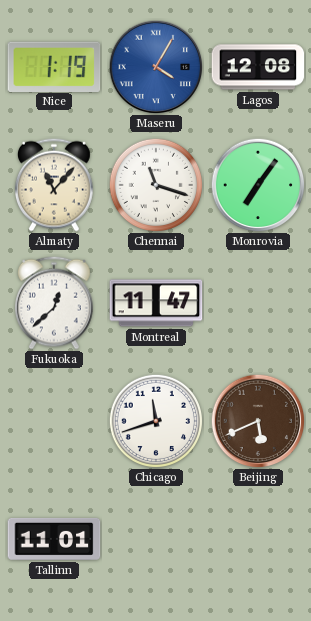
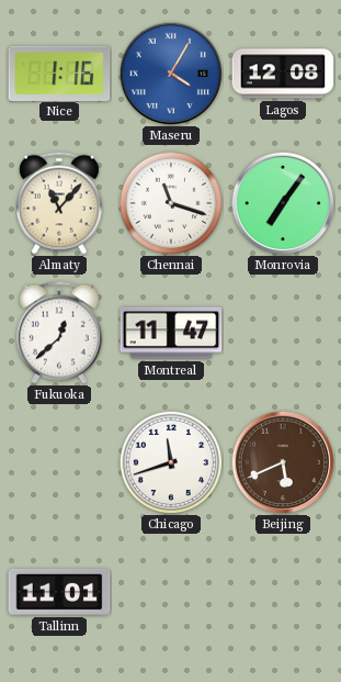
Nice: 1:19 -> 1:16
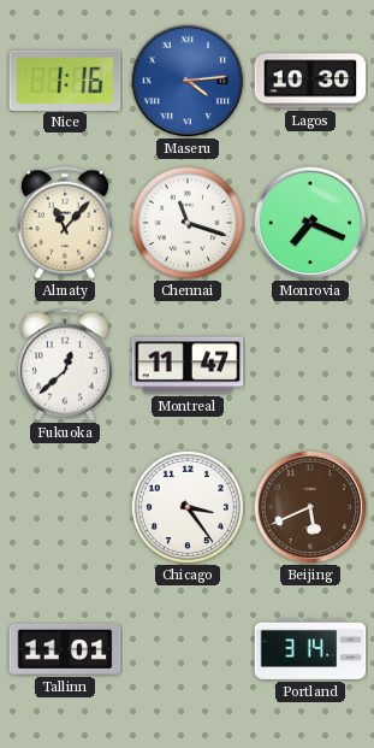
Maseru: 4:05 -> 4:14
Lagos: 12:08 -> 10:30
Monrovia: 7:06 -> 7:19
Chicago: 11:42 -> 3:24
Portland: none -> 3:14
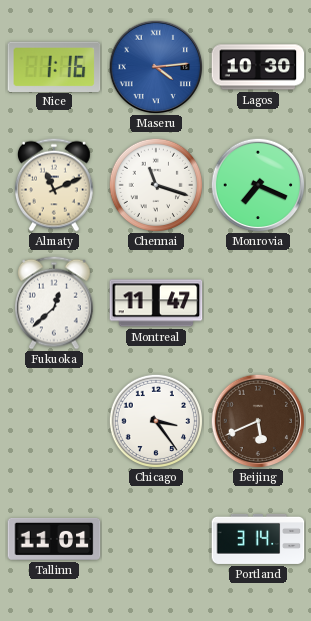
Almaty: 11:07 -> 11:11
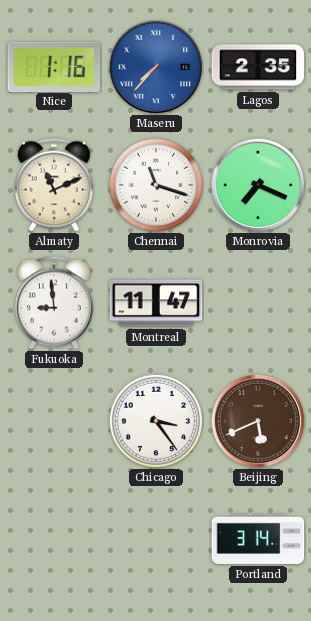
Maseru: 4:14 -> 7:37
Lagos: 10:30 -> 2:35
Fukuoka: 12:38 -> 8:59
Tallinn: 11:01 -> none
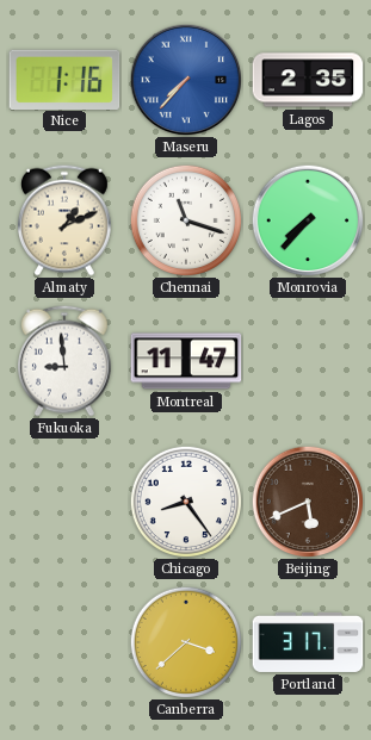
Almaty: 11:11 -> 1:11
Monrovia: 7:19 -> 7:37
Chicago: 3:24 -> 8:24
Canberra: none -> 3:38
Portland: 3:14 -> 3:17
